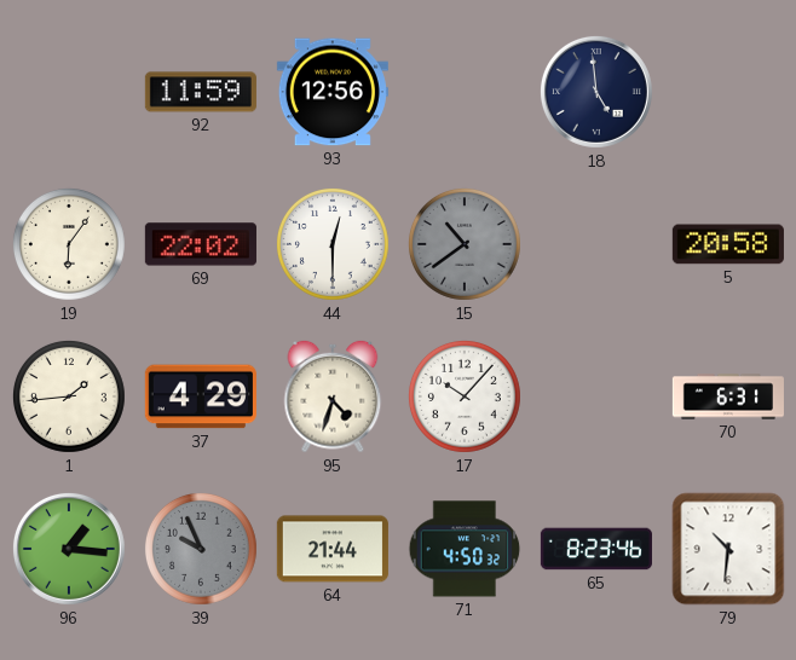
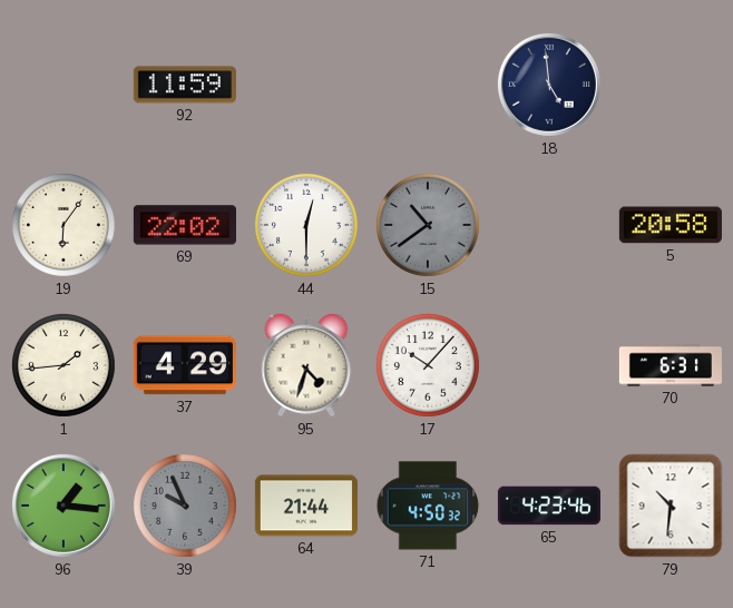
93: 12:56 -> none
65: 8:23 -> 4:23
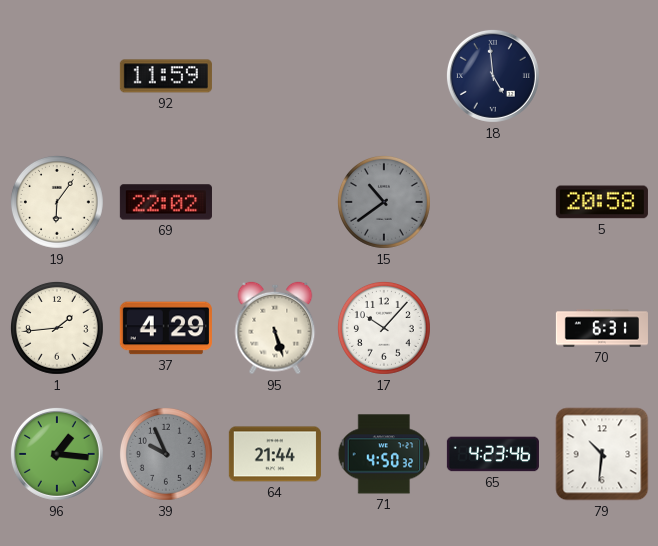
44: 12:30 -> none
95: 4:33 -> 5:27
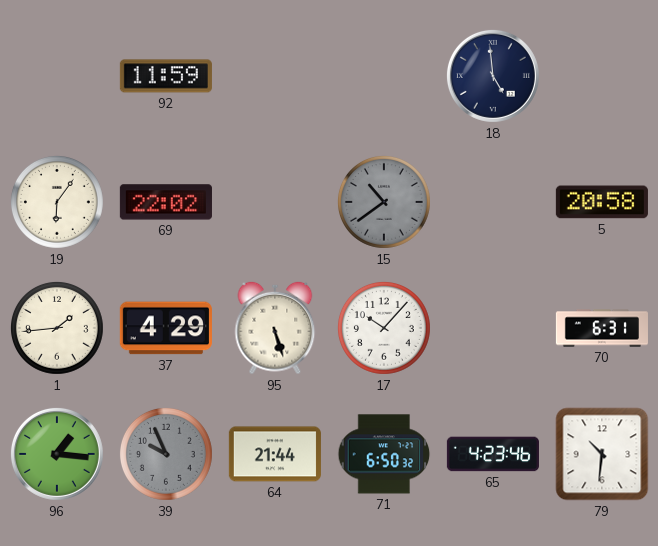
71: 4:50 -> 6:50
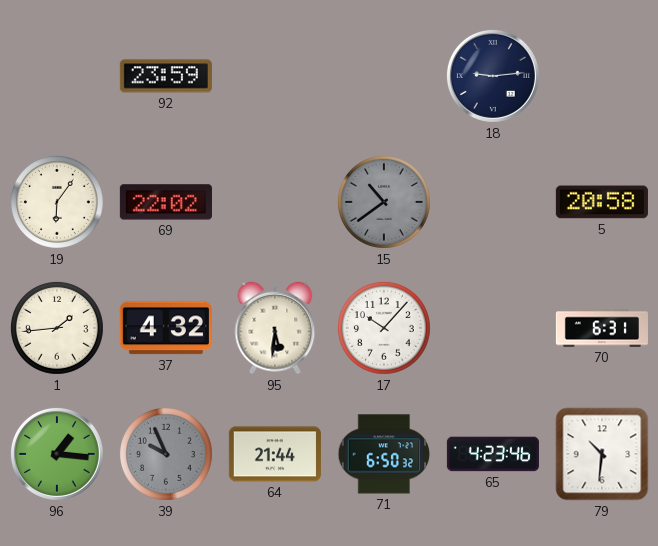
92: 11:59 -> 23:59
18: 4:59 -> 9:14
37: 4:29 -> 4:32
95: 5:27 -> 5:31
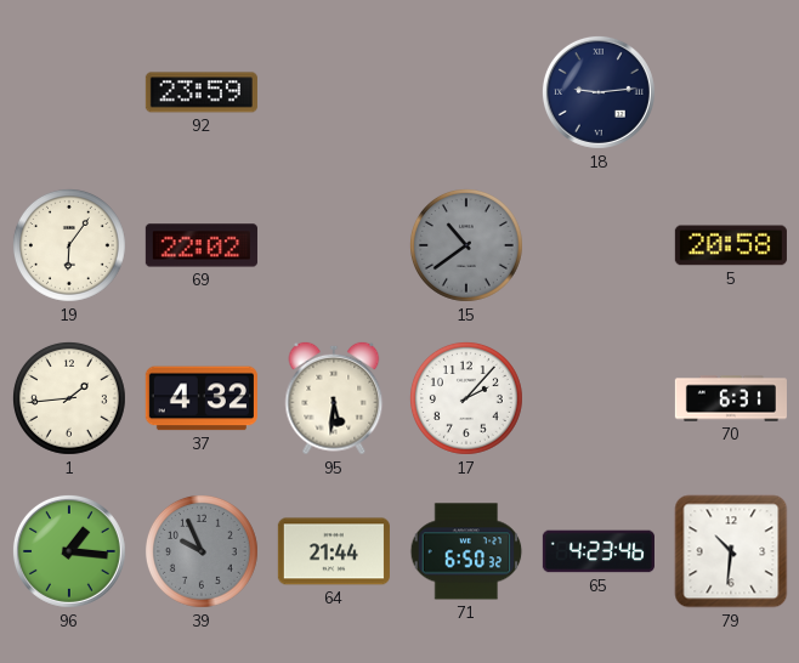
17: 10:07 -> 2:07
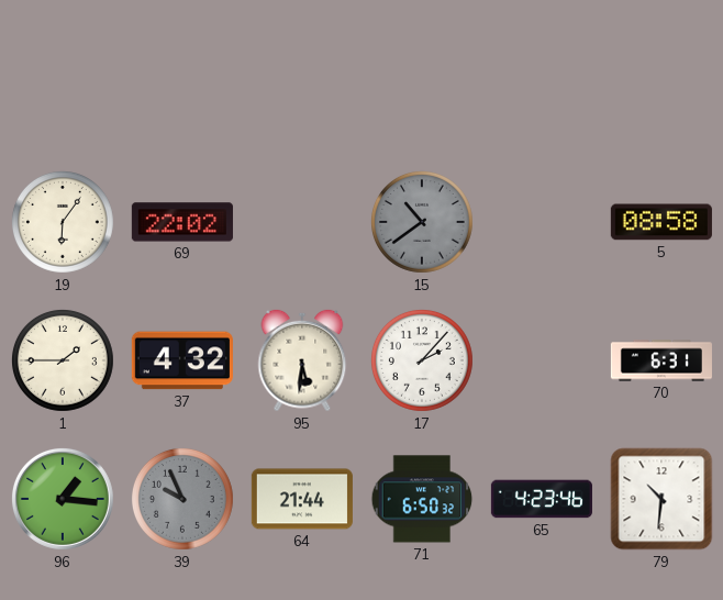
92: 23:59 -> none
18: 9:14 -> none
5: 20:58 -> 08:58
1: 1:44 -> 1:45
